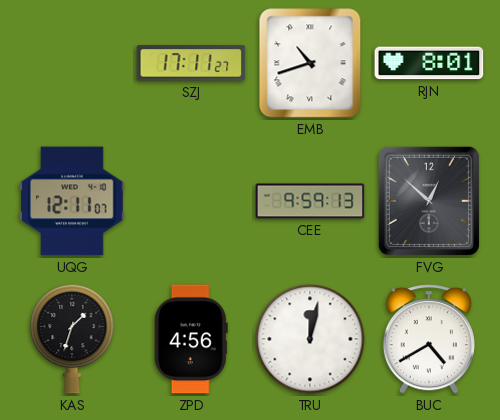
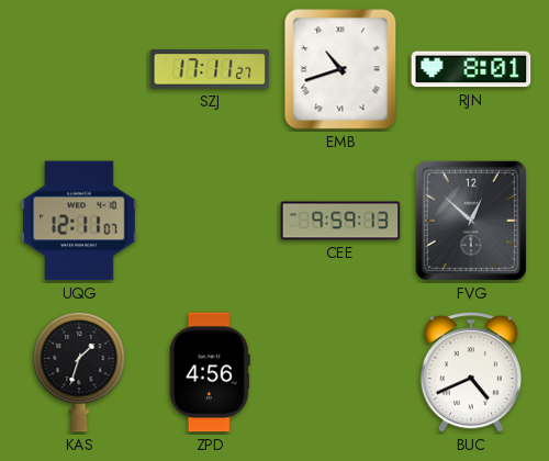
TRU: 12:02 -> none
BUC: 4:40 -> 4:41
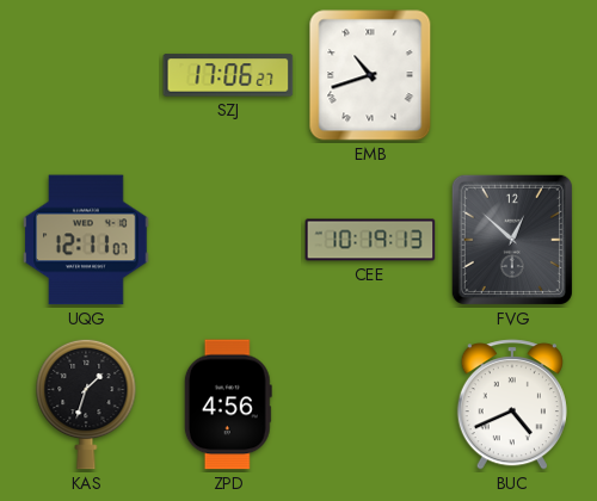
SZJ: 17:11 -> 17:06
RJN: 8:01 -> none
CEE: 9:59 -> 10:19
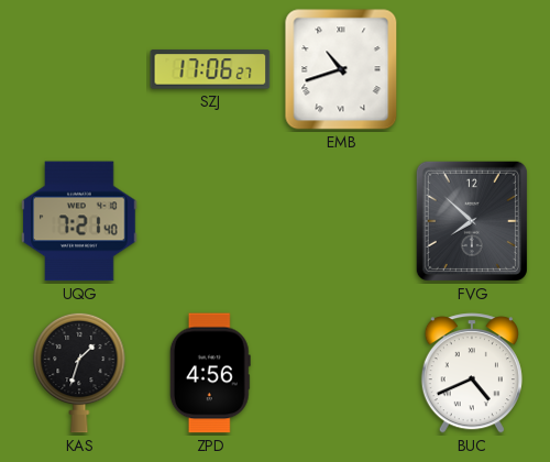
UQG: 12:11 -> 7:21
CEE: 10:19 -> none
FVG: 12:52 -> 7:52
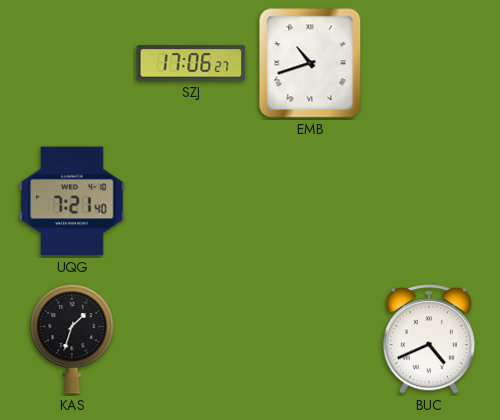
FVG: 7:52 -> none
ZPD: 4:56 -> none
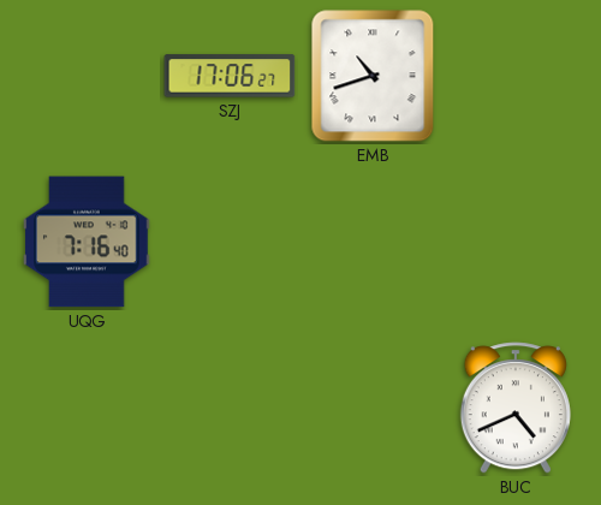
UQG: 7:21 -> 7:16
KAS: 1:33 -> none
